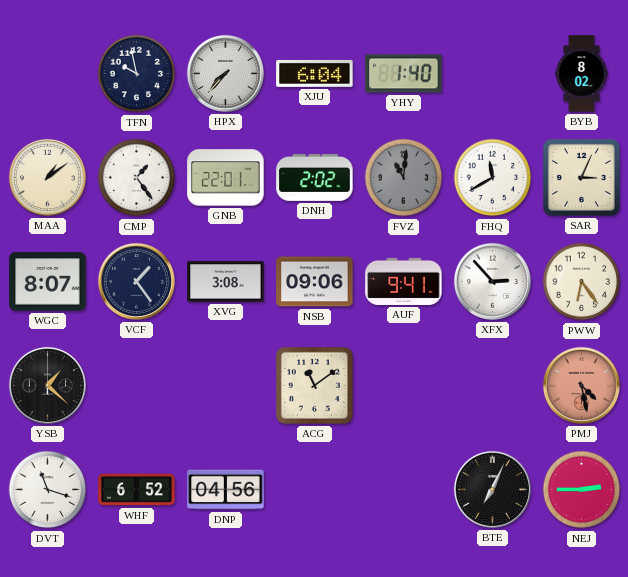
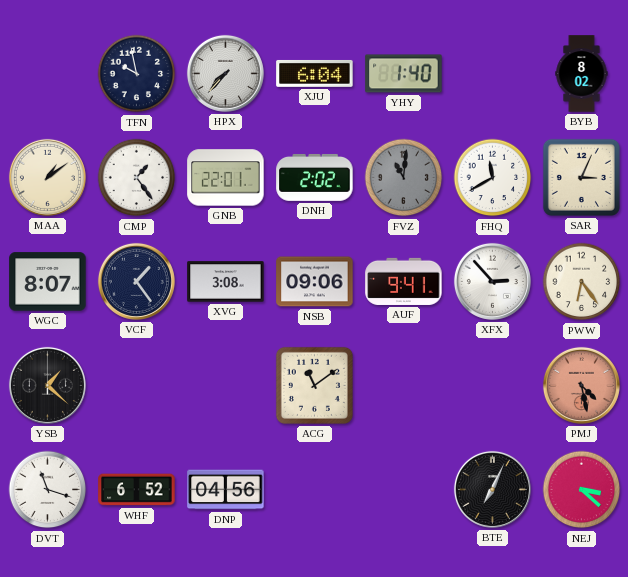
NEJ: 2:45 -> 3:22
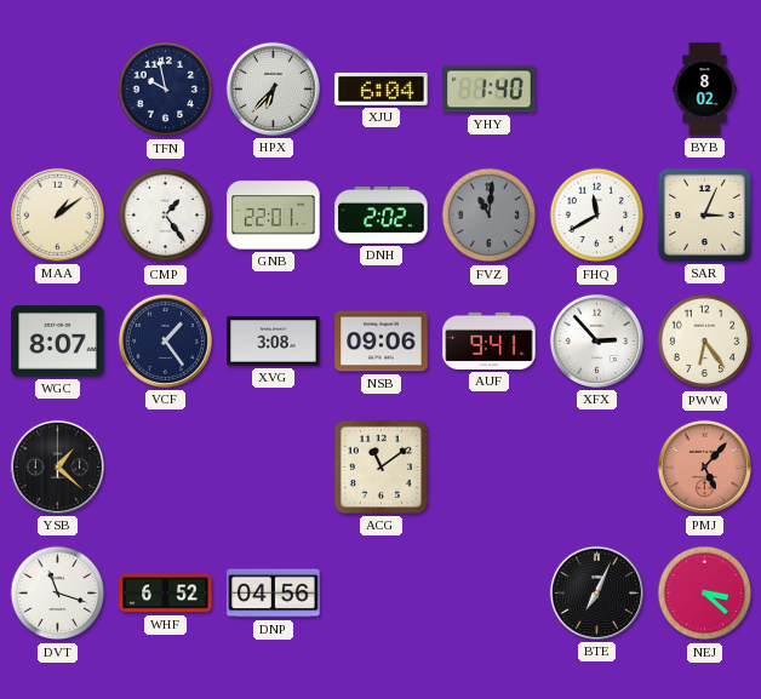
HPX: 7:37 -> 6:37
PMJ: 4:28 -> 5:07
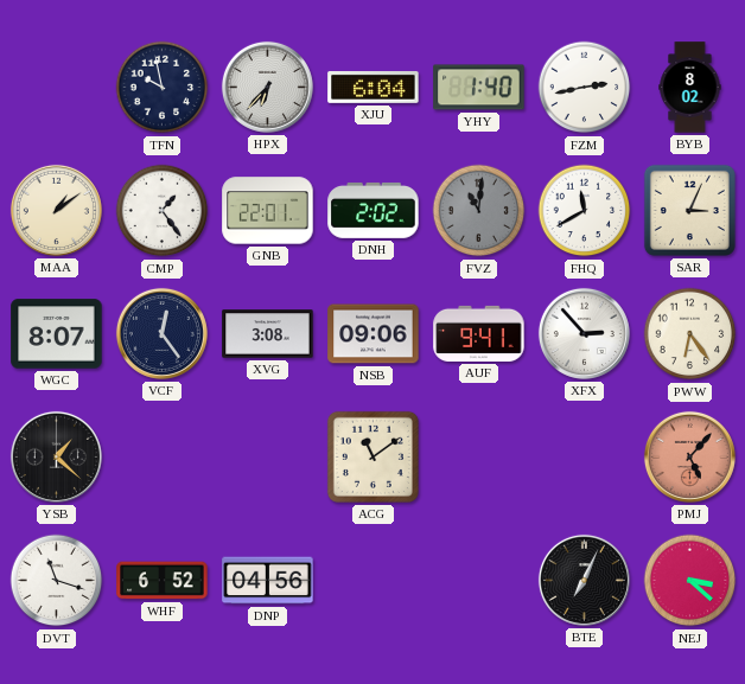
FZM: none -> 2:43
VCF: 1:24 -> 12:24
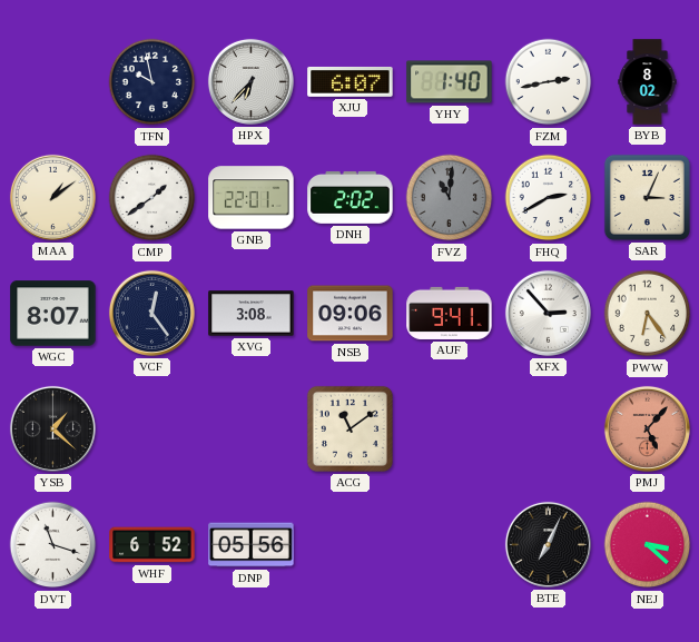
XJU: 6:04 -> 6:07
CMP: 1:24 -> 1:39
FHQ: 11:40 -> 2:40
DNP: 04:56 -> 05:56
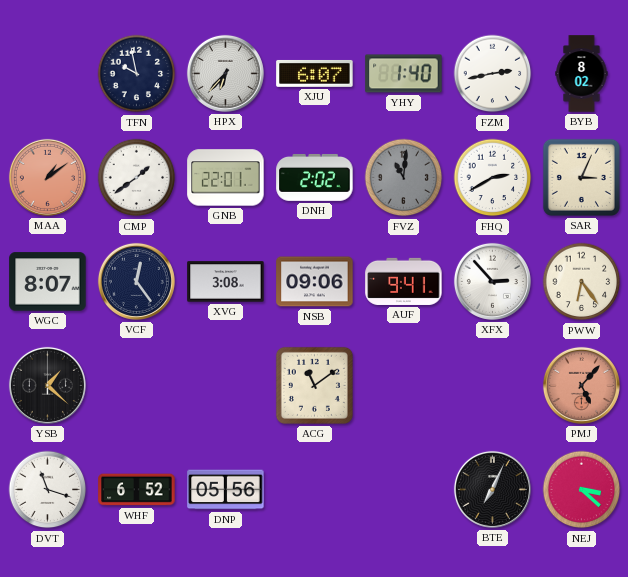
MAA dial: cream -> salmon
